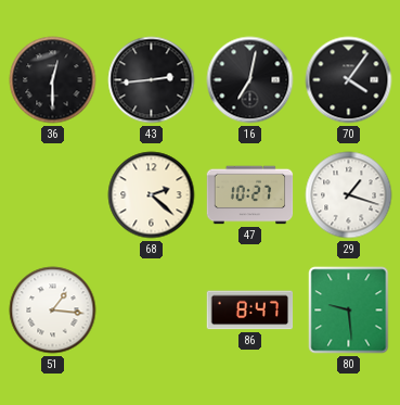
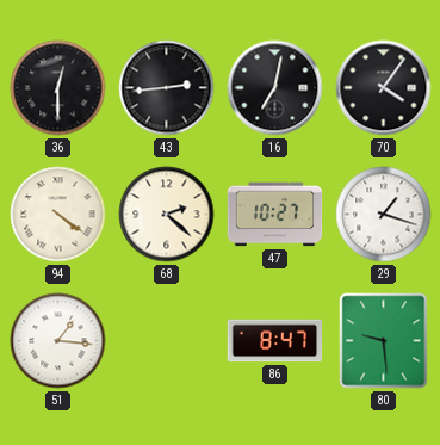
94: none -> 4:21
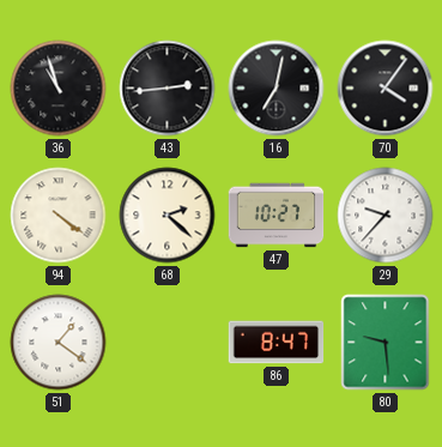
36: 12:30 -> 10:57
29: 1:18 -> 9:37
51: 1:16 -> 1:21
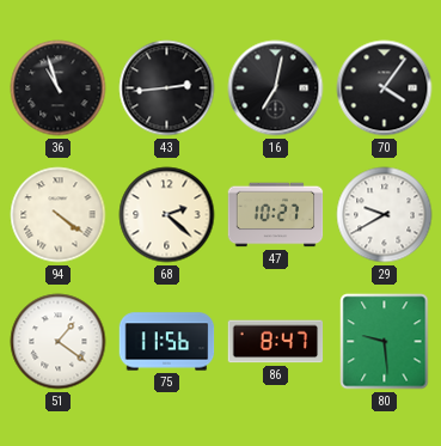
29: 9:37 -> 9:40
75: none -> 11:56
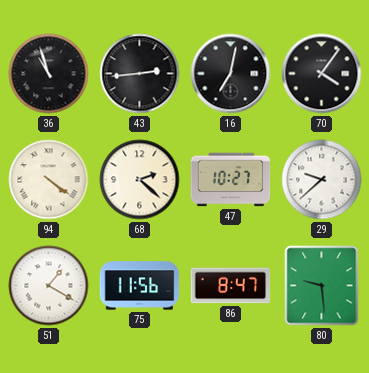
29: 9:40 -> 9:38
51: 1:21 -> 1:20
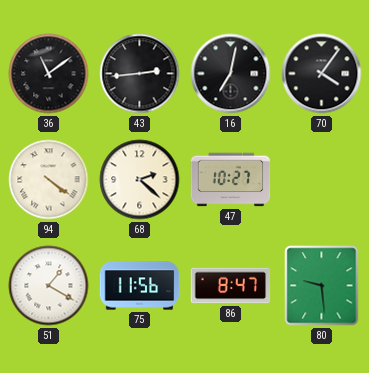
36: 10:57 -> 11:09
29: 9:38 -> none
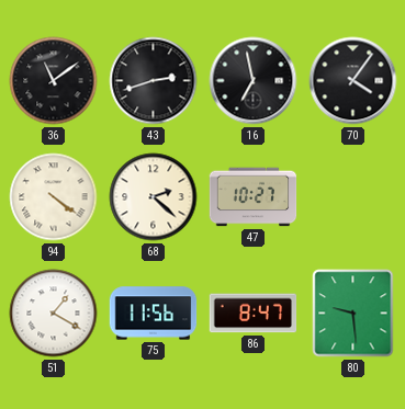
43: 2:44 -> 2:42
16: 7:02 -> 6:58
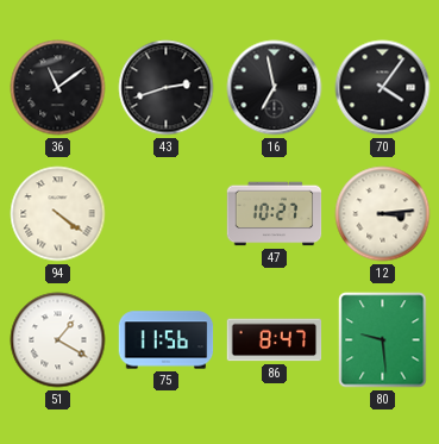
68: 2:22 -> none
12: none -> 3:14
